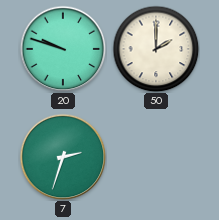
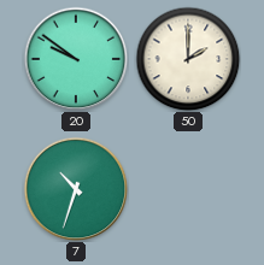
20: 9:48 -> 9:51
7: 2:33 -> 10:33
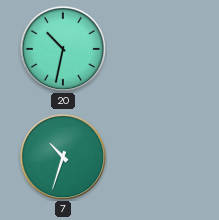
20: 9:51 -> 10:32
50: 2:00 -> none
